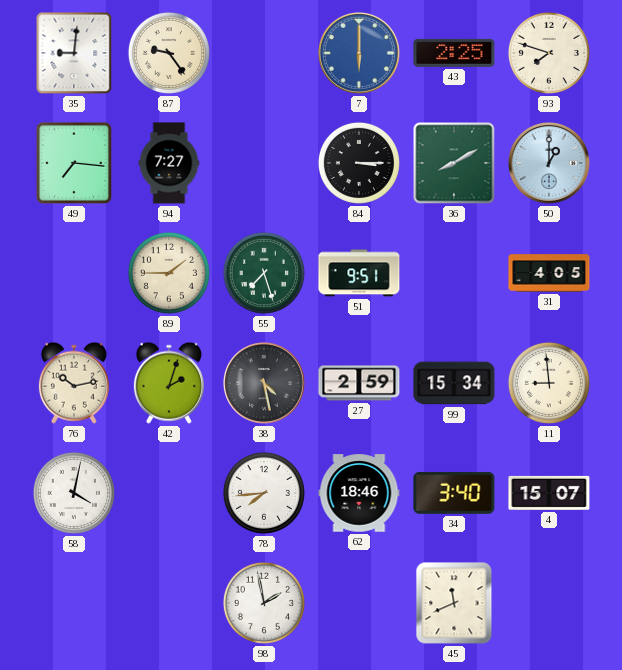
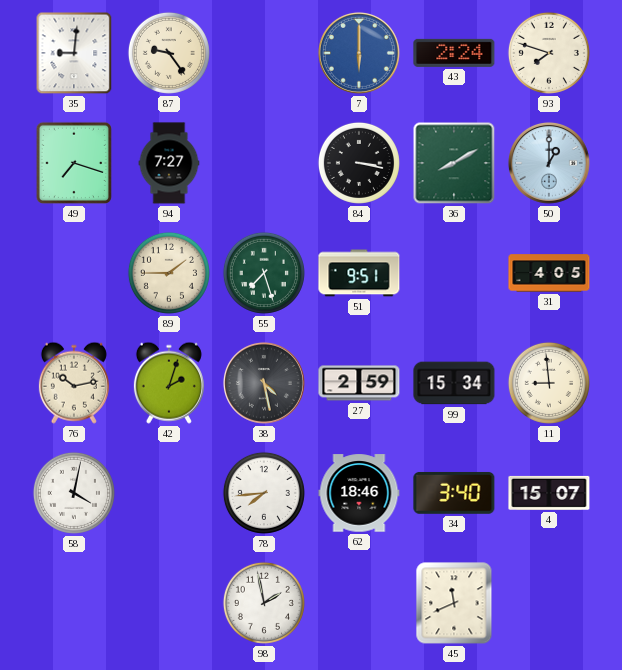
43: 2:25 -> 2:24
49: 7:16 -> 7:18
84: 3:15 -> 3:17
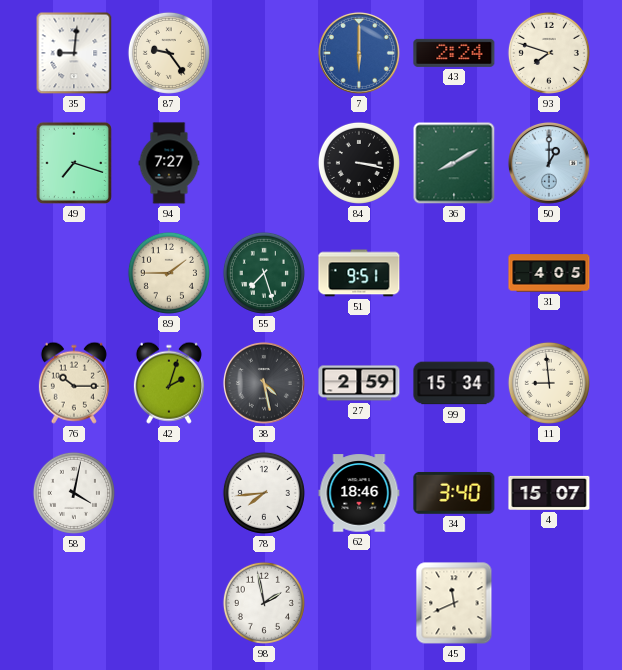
76: 10:13 -> 10:15
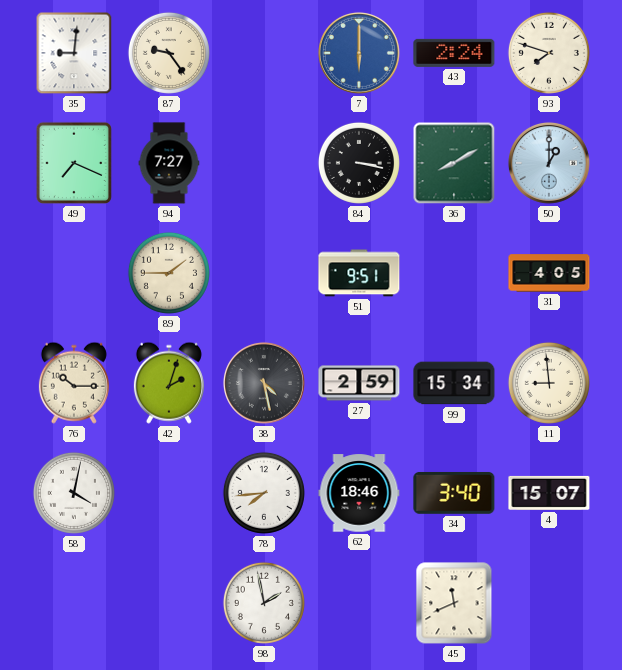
49: 7:18 -> 7:19
55: 7:27 -> none
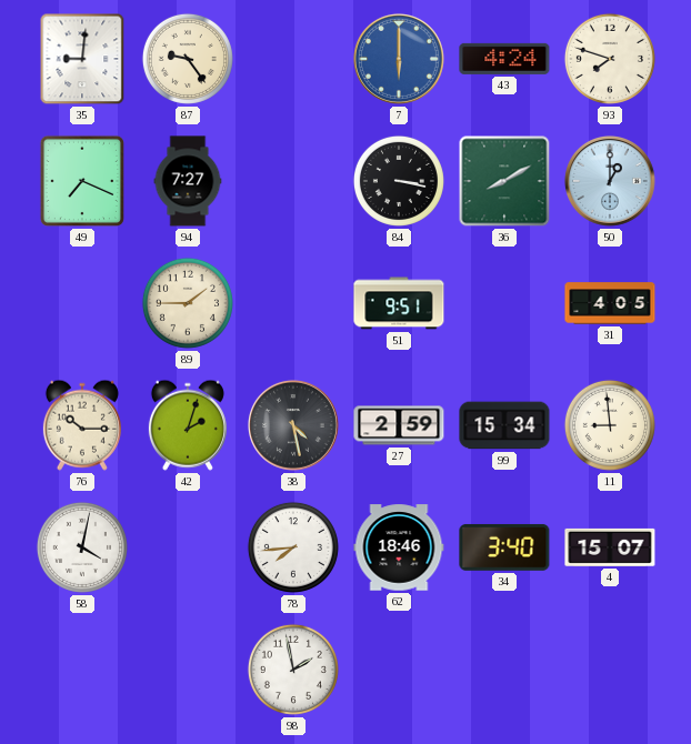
43: 2:24 -> 4:24
45: 11:41 -> none
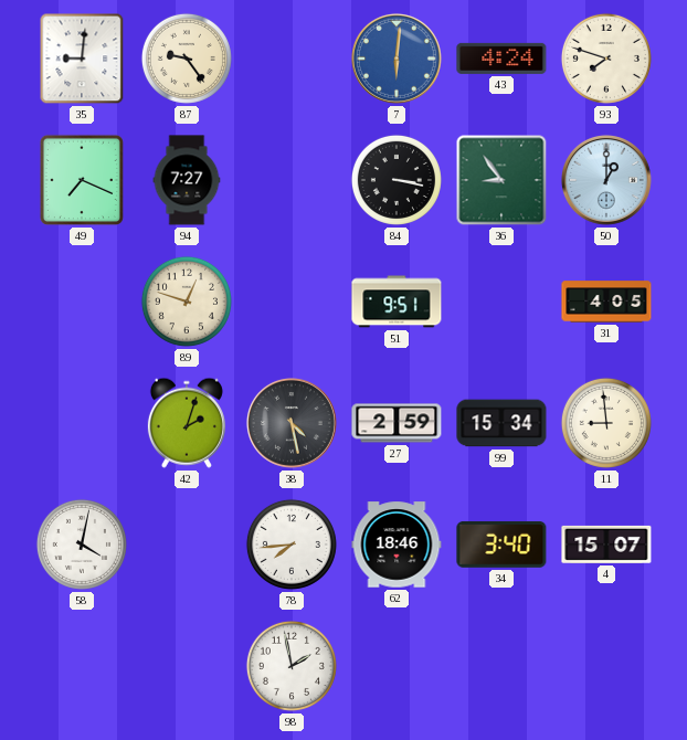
7: 6:00 -> 6:01
36: 8:10 -> 8:54
89: 1:45 -> 12:48
76: 10:15 -> none
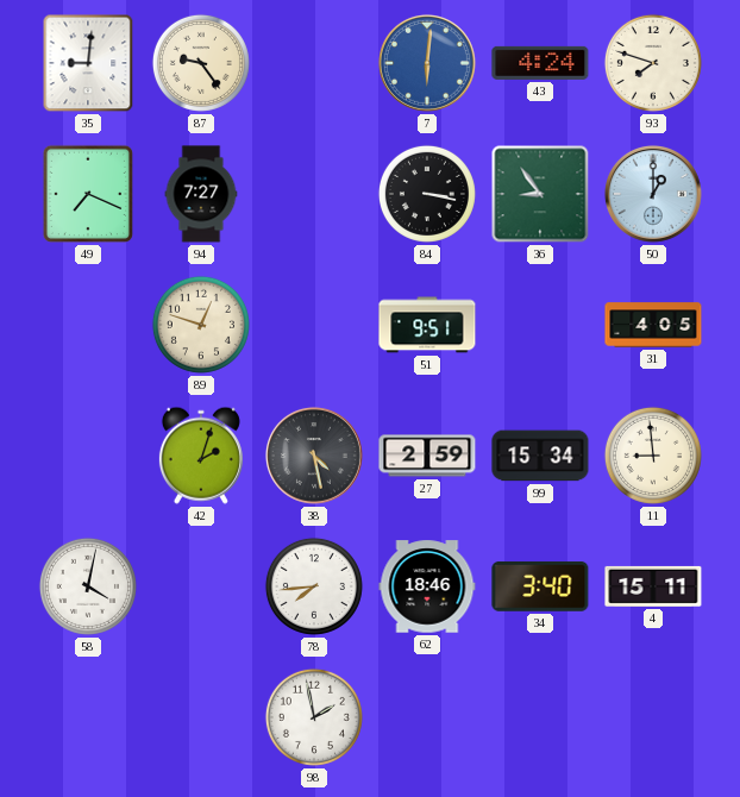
4: 15:07 -> 15:11
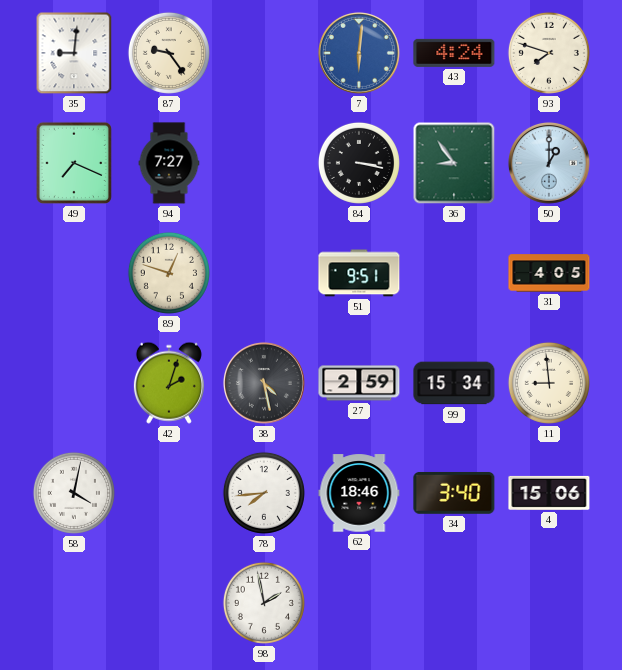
4: 15:11 -> 15:06
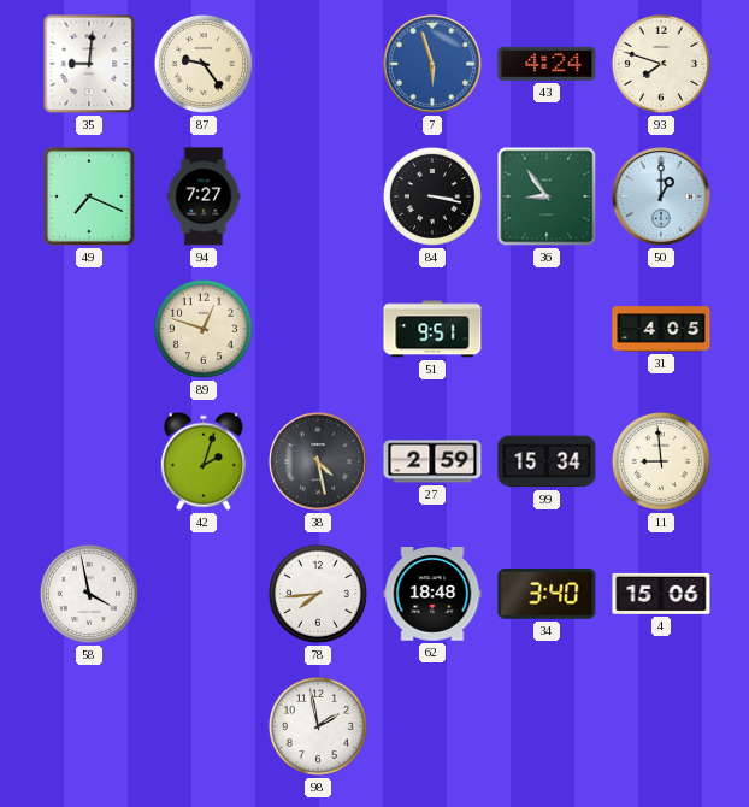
7: 6:01 -> 5:57
58: 4:02 -> 3:58
62: 18:46 -> 18:48
